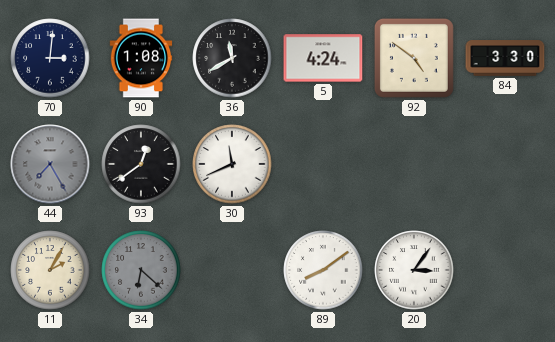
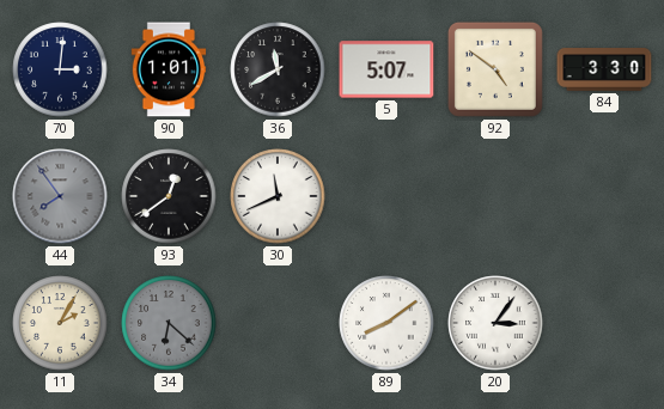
90: 1:08 -> 1:01
5: 4:24 -> 5:07
44: 7:25 -> 7:54
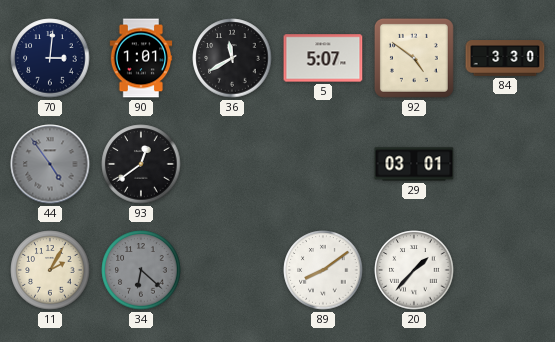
44: 7:54 -> 4:54
30: 11:41 -> none
29: none -> 03:01
20: 3:06 -> 1:37
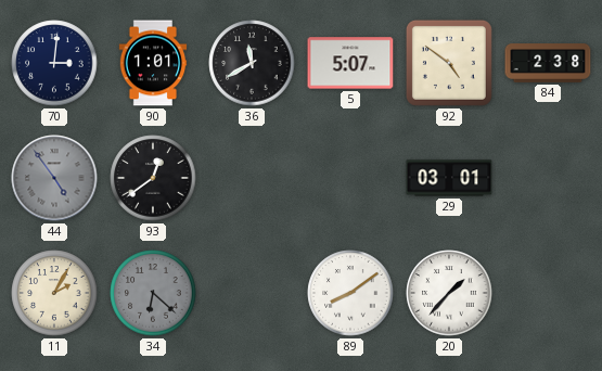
84: 3:30 -> 2:38
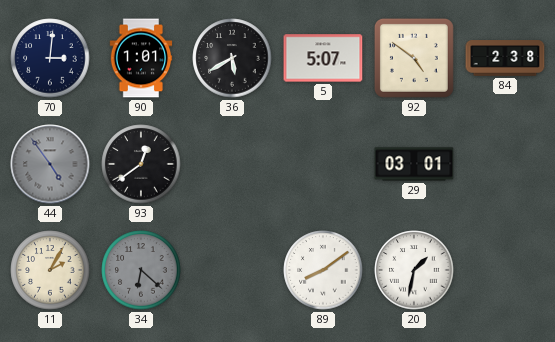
36: 11:40 -> 5:40
20: 1:37 -> 1:32
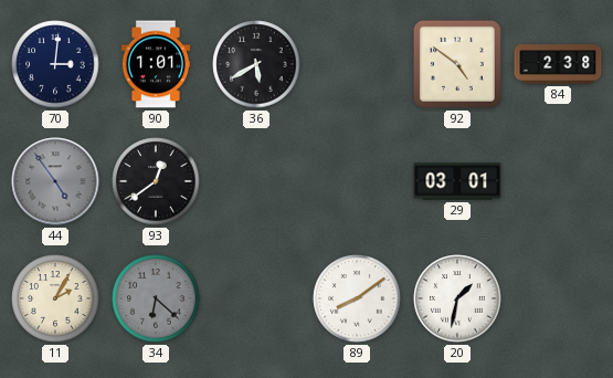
5: 5:07 -> none
